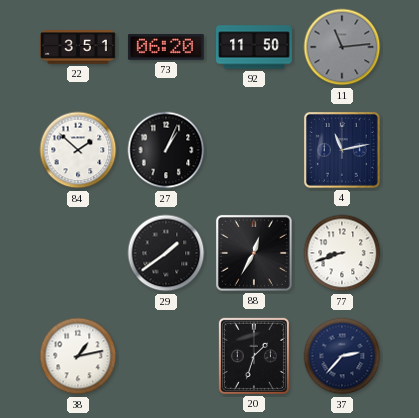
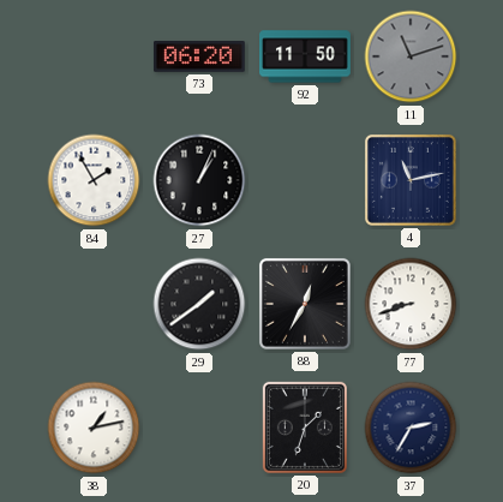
22: 3:51 -> none
11: 11:14 -> 11:12
84: 1:52 -> 1:55
37: 2:37 -> 2:35
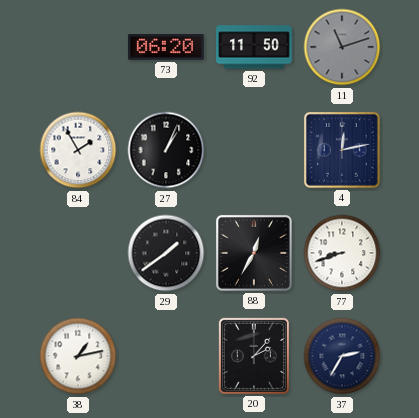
4: 11:13 -> 12:13
20: 1:33 -> 2:07
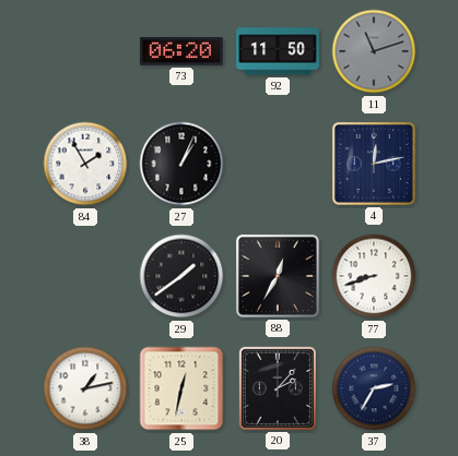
25: none -> 12:32
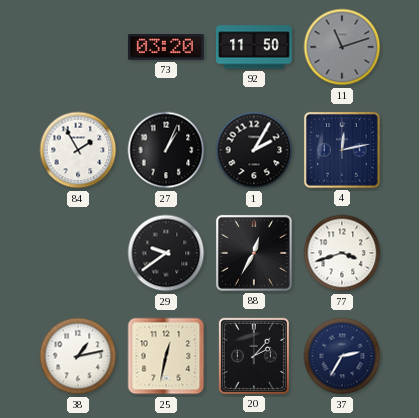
73: 06:20 -> 03:20
1: none -> 2:05
29: 1:39 -> 9:39
77: 8:42 -> 3:42
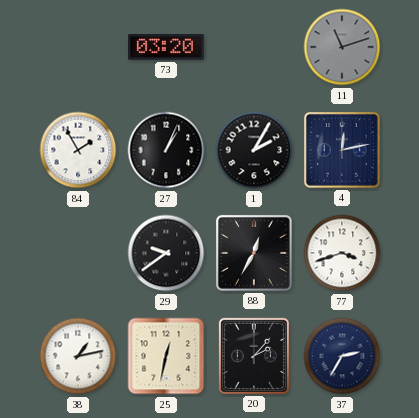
92: 11:50 -> none
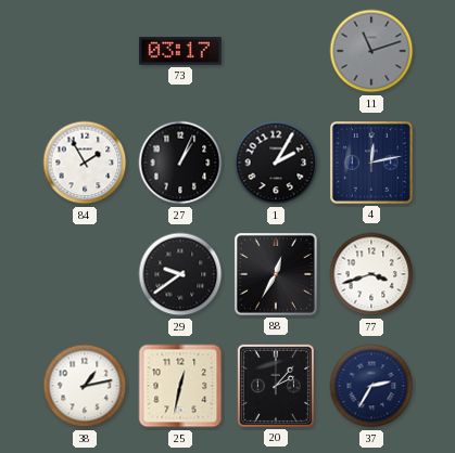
73: 03:20 -> 03:17
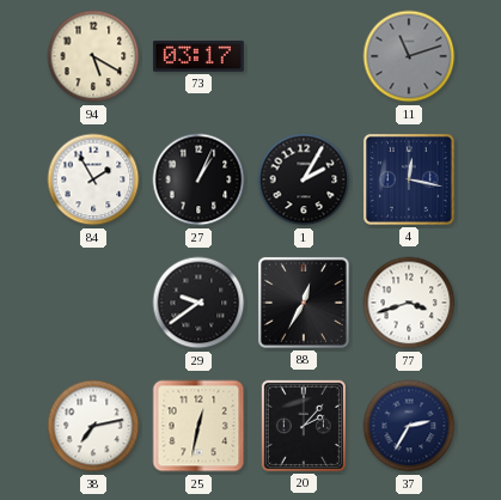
94: none -> 5:20
4: 12:13 -> 12:17
38: 1:13 -> 7:13
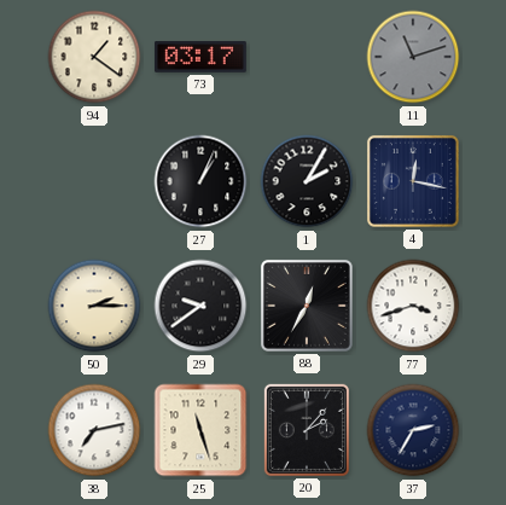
94: 5:20 -> 1:21
84: 1:55 -> none
50: none -> 2:15
25: 12:32 -> 11:27
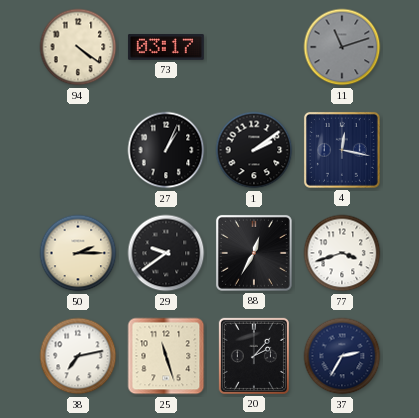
94: 1:21 -> 4:21
1: 2:05 -> 2:09
